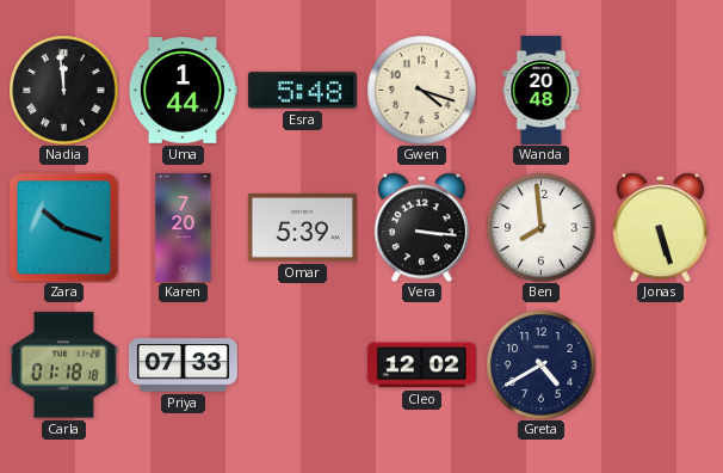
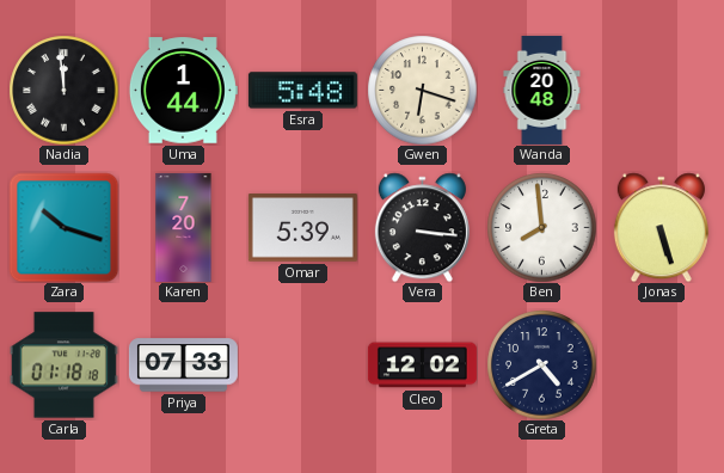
Gwen: 4:18 -> 6:18
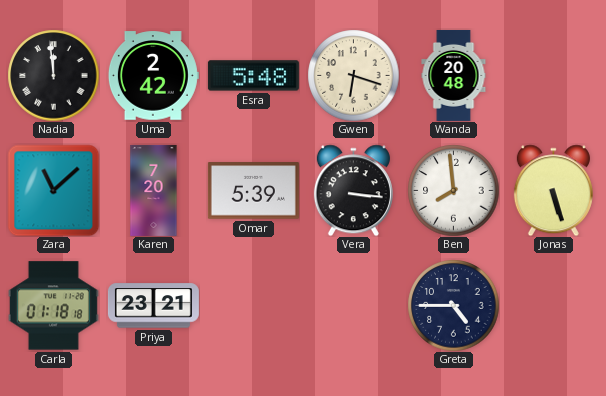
Uma: 1:44 -> 2:42
Zara: 10:18 -> 11:08
Priya: 07:33 -> 23:21
Cleo: 12:02 -> none
Greta: 4:40 -> 4:45
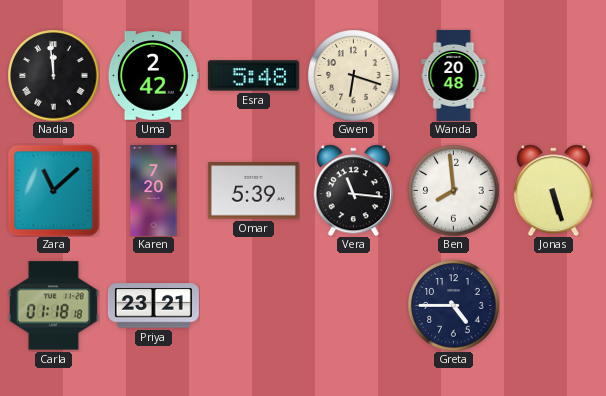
Vera: 3:16 -> 11:16
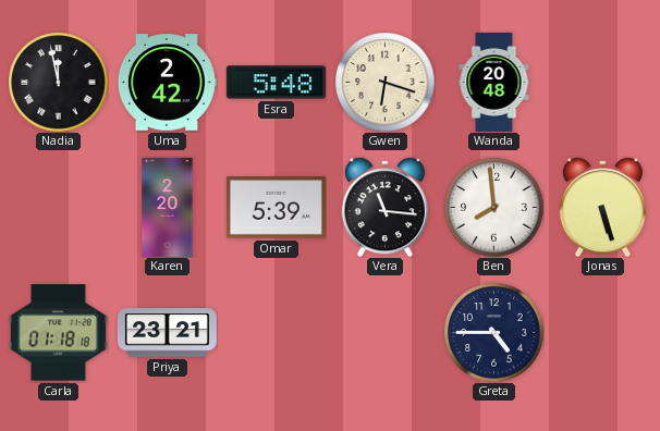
Nadia: 11:59 -> 11:58
Zara: 11:08 -> none
Karen: 7:20 -> 2:20
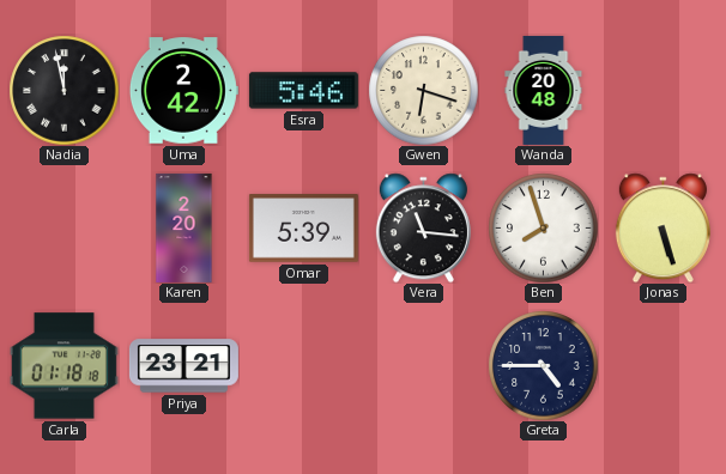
Esra: 5:48 -> 5:46
Ben: 7:59 -> 7:57
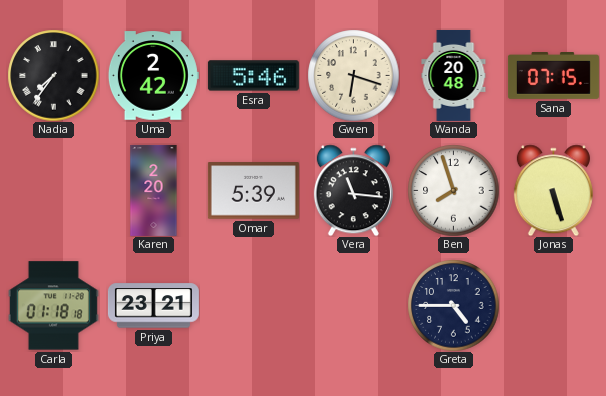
Nadia: 11:58 -> 7:36
Sana: none -> 07:15
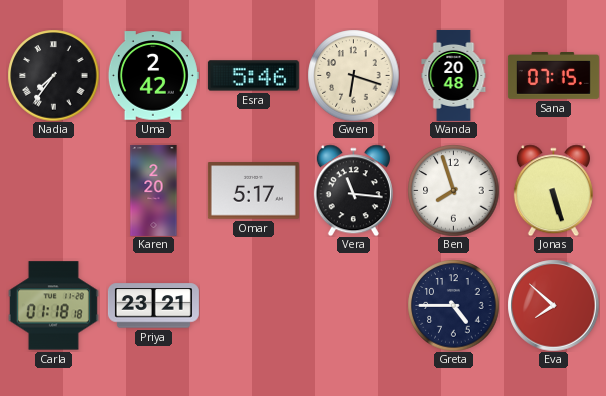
Omar: 5:39 -> 5:17
Eva: none -> 7:52
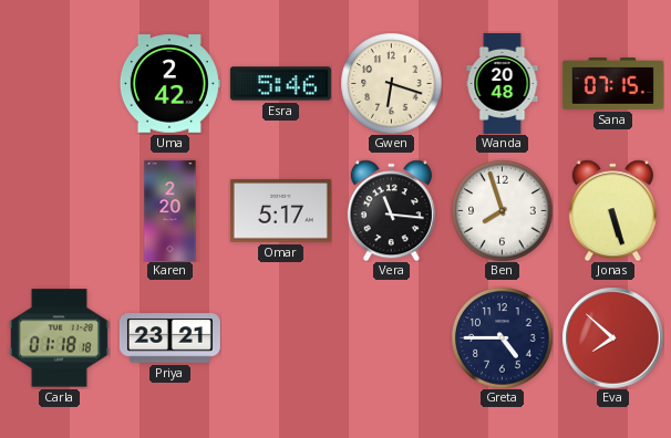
Nadia: 7:36 -> none
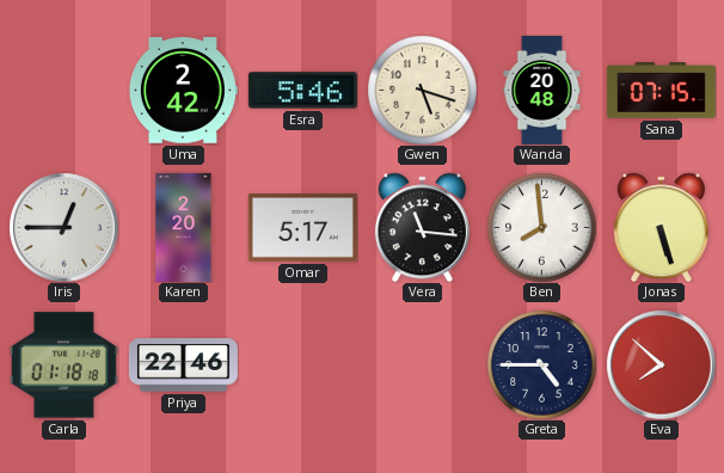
Gwen: 6:18 -> 5:18
Iris: none -> 12:45
Ben: 7:57 -> 7:59
Priya: 23:21 -> 22:46
